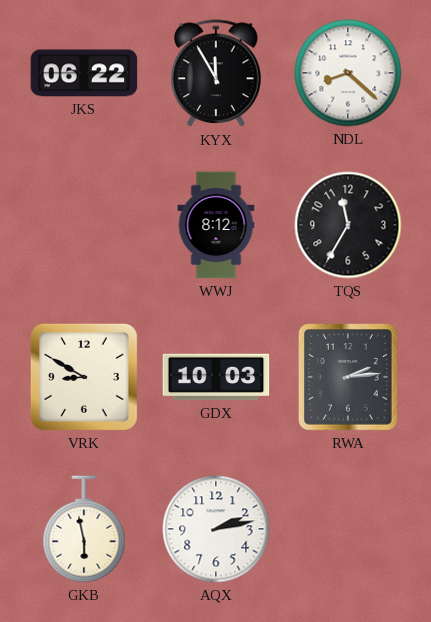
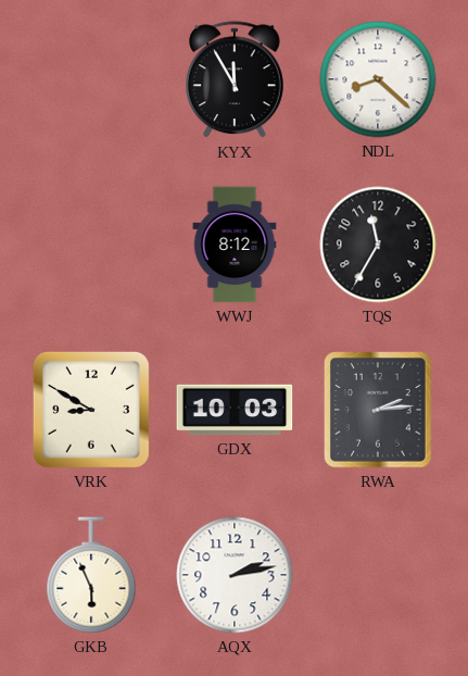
JKS: 06:22 -> none
GKB: 5:58 -> 5:56
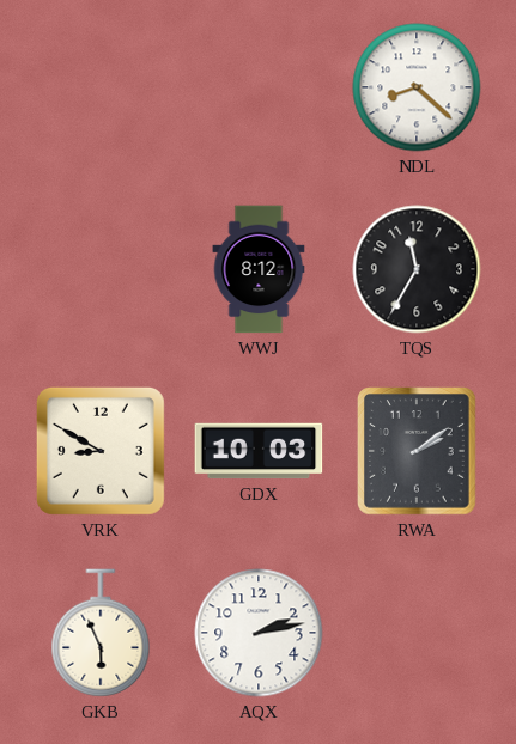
KYX: 11:55 -> none
RWA: 2:14 -> 2:09
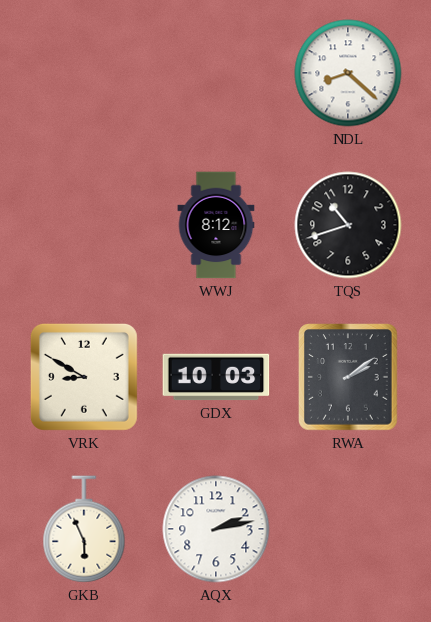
TQS: 11:35 -> 10:42
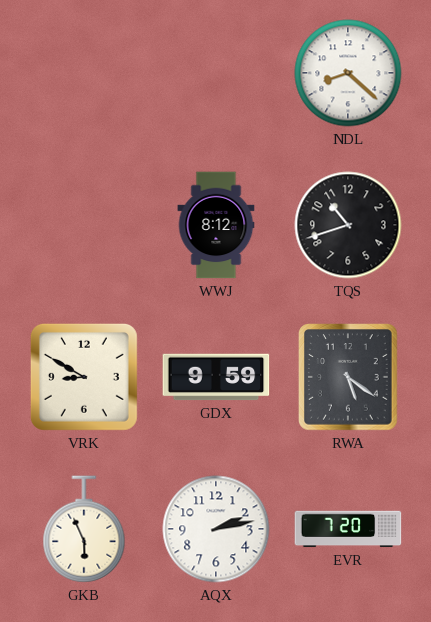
GDX: 10:03 -> 9:59
RWA: 2:09 -> 5:21
EVR: none -> 7:20
